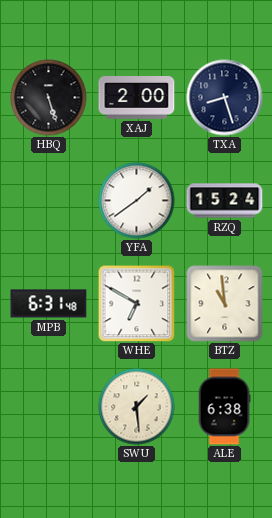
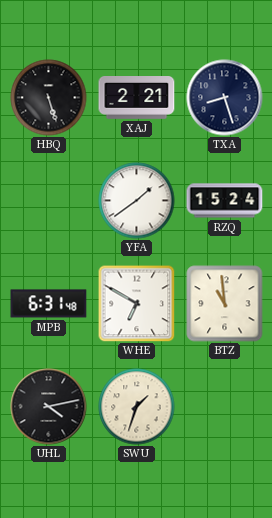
XAJ: 2:00 -> 2:21
UHL: none -> 4:13
SWU: 1:29 -> 1:33
ALE: 6:38 -> none
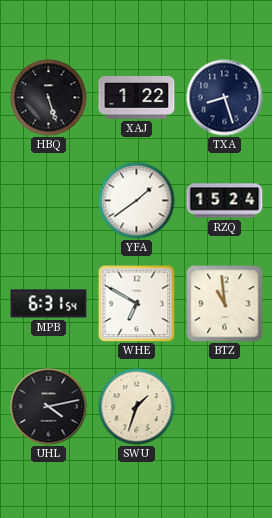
XAJ: 2:21 -> 1:22
MPB: 6:31:48 -> 6:31:54
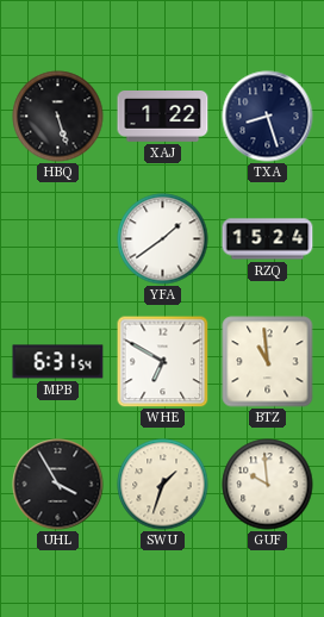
UHL: 4:13 -> 3:55
GUF: none -> 9:59
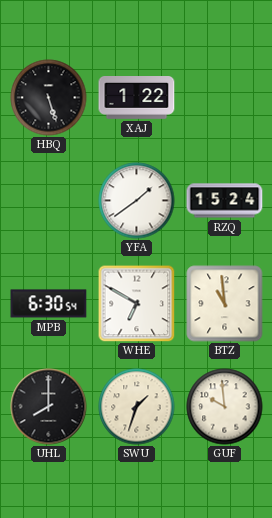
TXA: 8:27 -> none
MPB: 6:31 -> 6:30
UHL: 3:55 -> 8:00
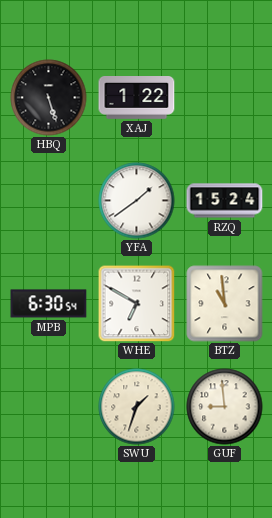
UHL: 8:00 -> none
GUF: 9:59 -> 8:59
